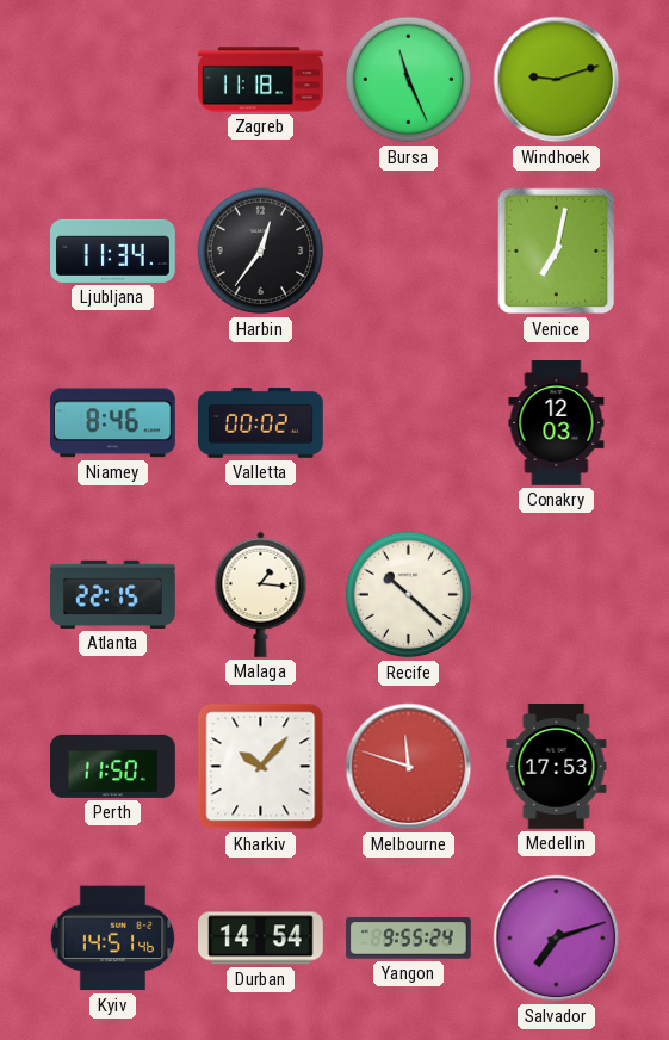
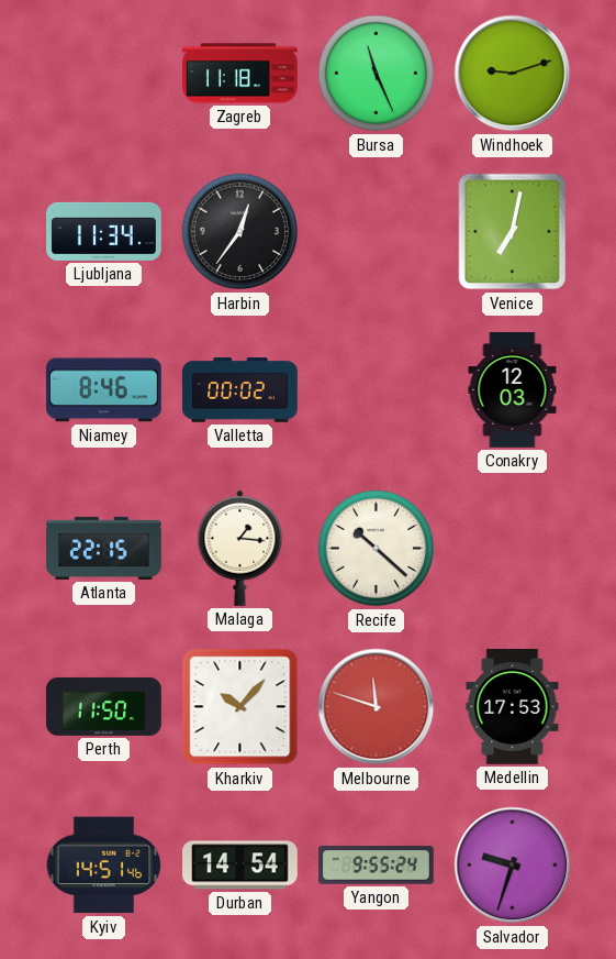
Salvador: 7:12 -> 9:33
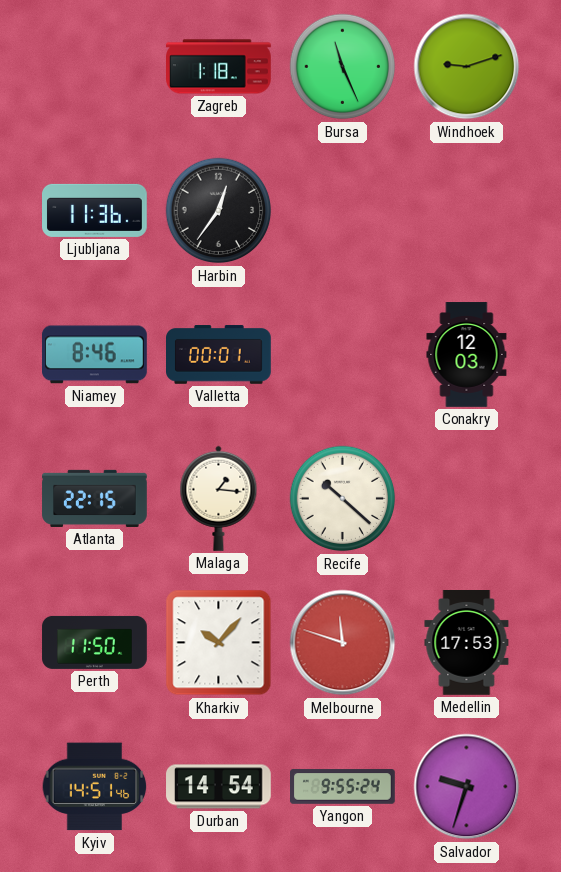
Zagreb: 11:18 -> 1:18
Ljubljana: 11:34 -> 11:36
Venice: 7:02 -> none
Valletta: 00:02 -> 00:01
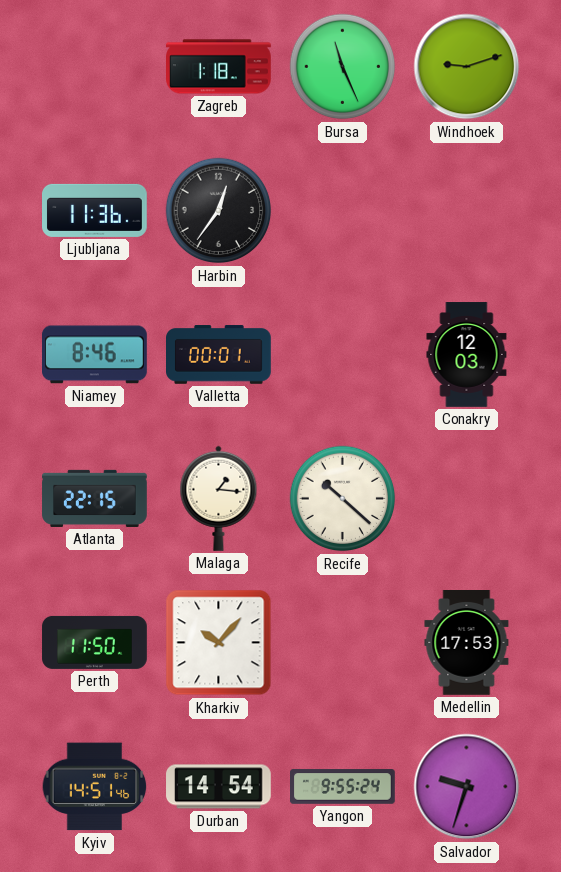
Melbourne: 11:48 -> none
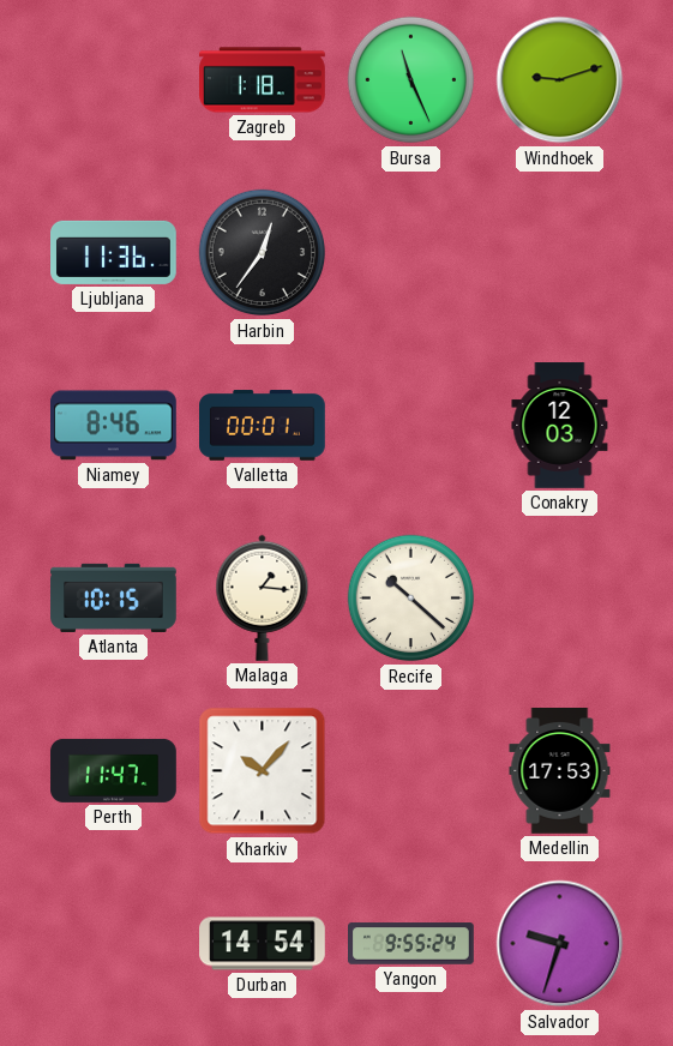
Atlanta: 22:15 -> 10:15
Perth: 11:50 -> 11:47
Kyiv: 14:51 -> none
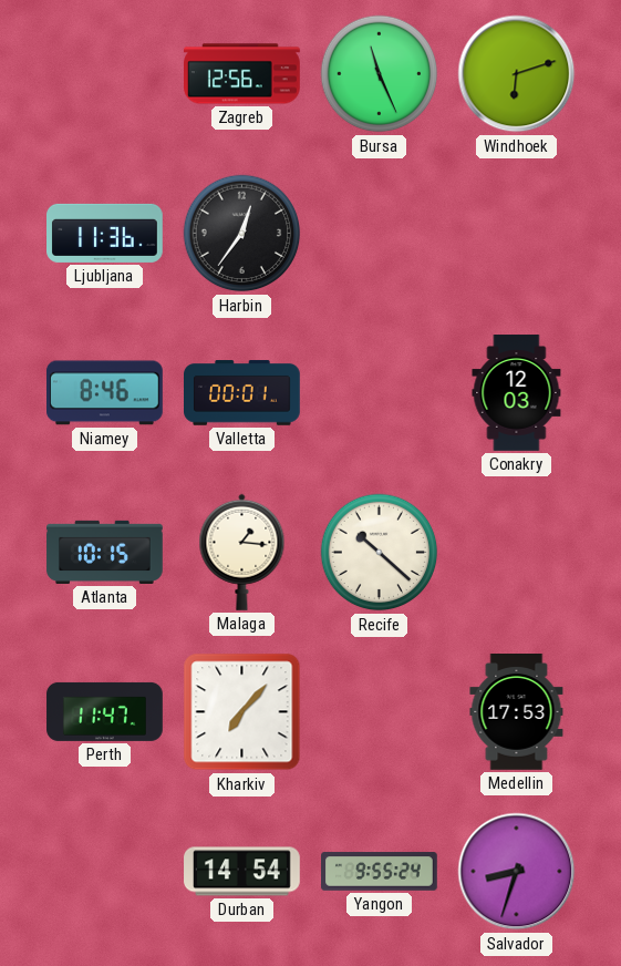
Zagreb: 1:18 -> 12:56
Windhoek: 9:12 -> 6:12
Kharkiv: 10:07 -> 7:07
Salvador: 9:33 -> 8:33
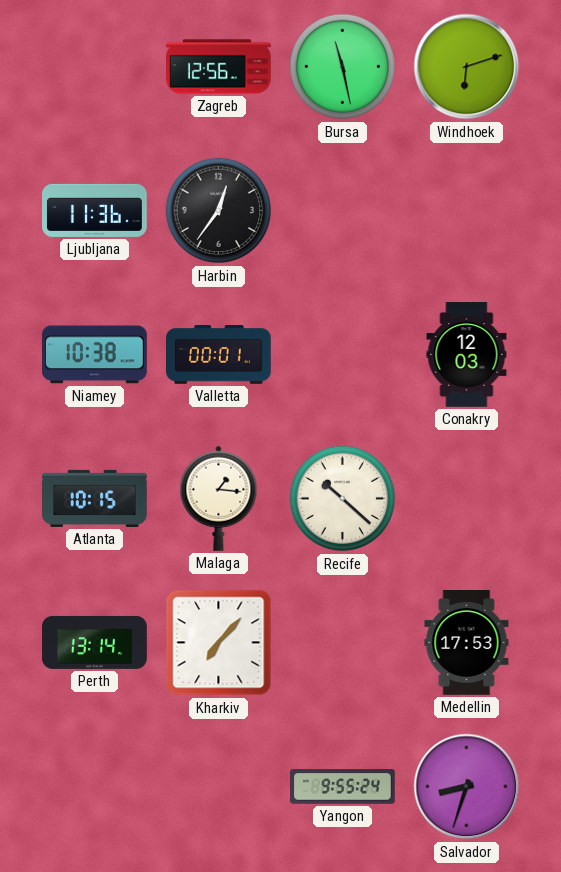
Bursa: 11:26 -> 11:28
Niamey: 8:46 -> 10:38
Perth: 11:47 -> 13:14
Durban: 14:54 -> none
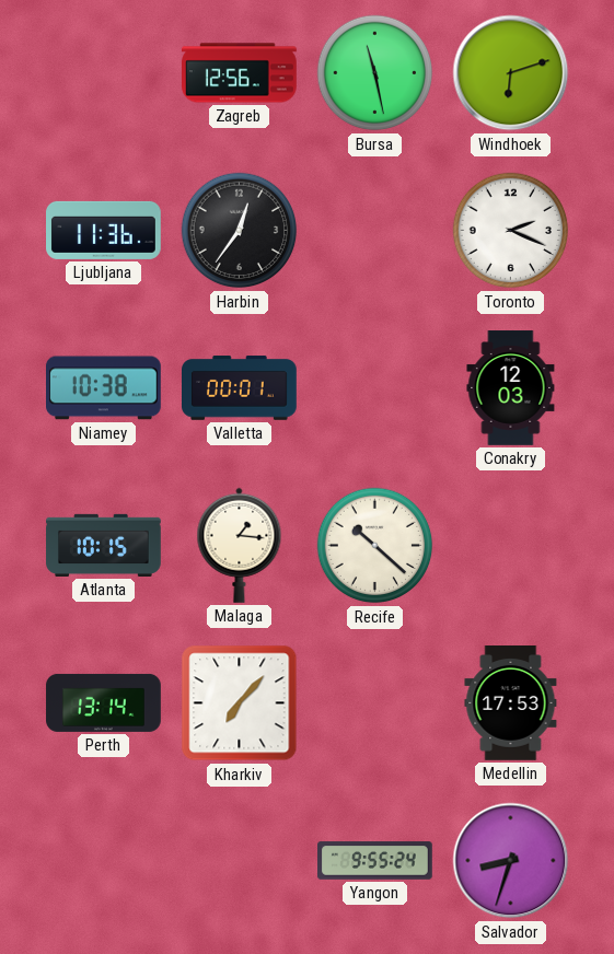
Toronto: none -> 2:19
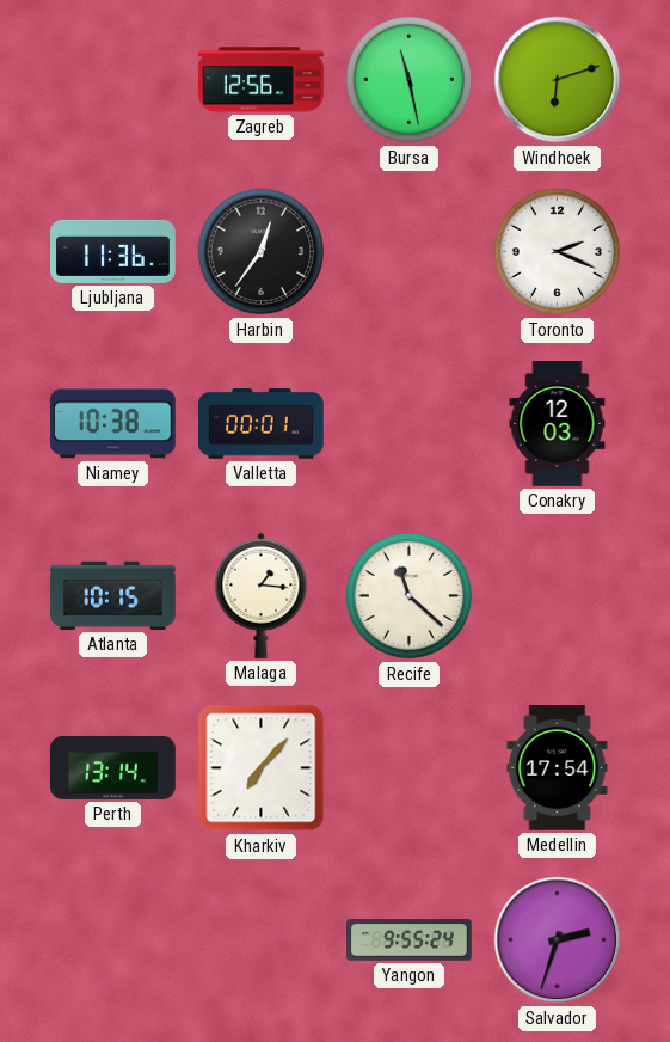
Recife: 10:22 -> 11:22
Medellin: 17:53 -> 17:54
Salvador: 8:33 -> 2:33
